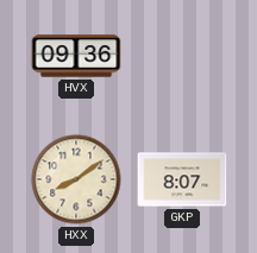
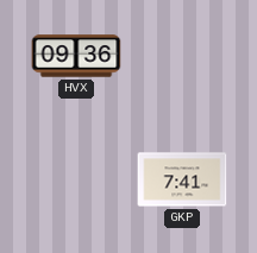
HXX: 8:09 -> none
GKP: 8:07 -> 7:41
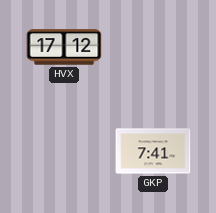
HVX: 09:36 -> 17:12
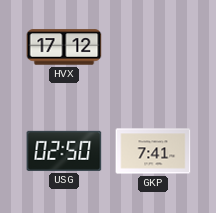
USG: none -> 02:50
